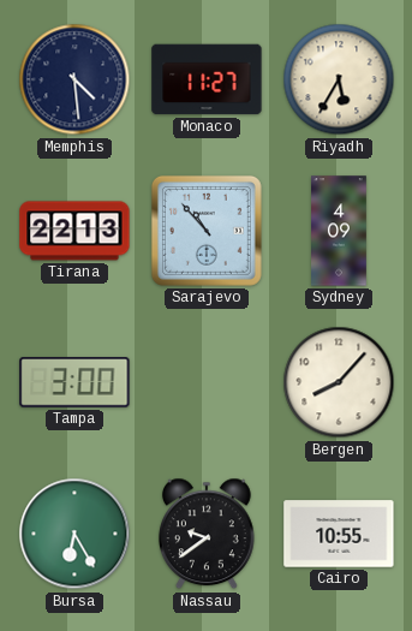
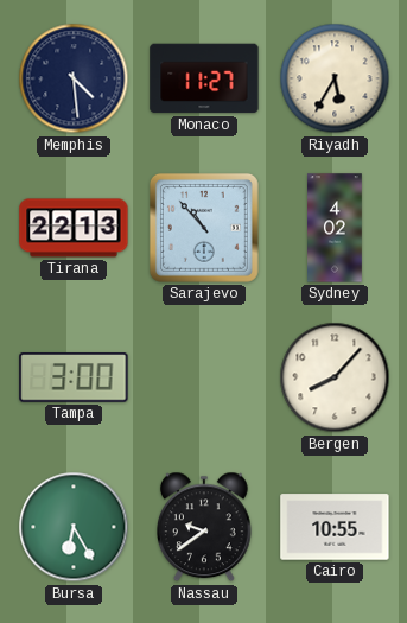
Sydney: 4:09 -> 4:02
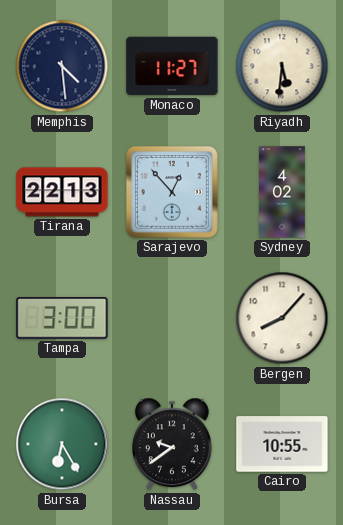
Riyadh: 5:35 -> 5:31
Sarajevo: 10:53 -> 12:53
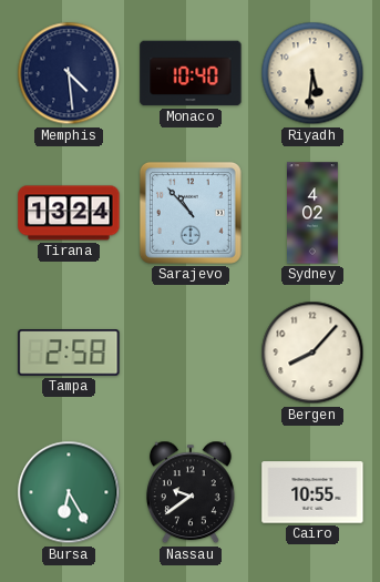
Monaco: 11:27 -> 10:40
Tirana: 22:13 -> 13:24
Sarajevo: 12:53 -> 10:53
Tampa: 3:00 -> 2:58
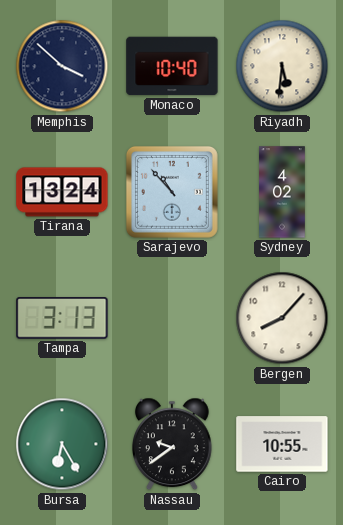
Memphis: 4:29 -> 3:52
Tampa: 2:58 -> 3:13
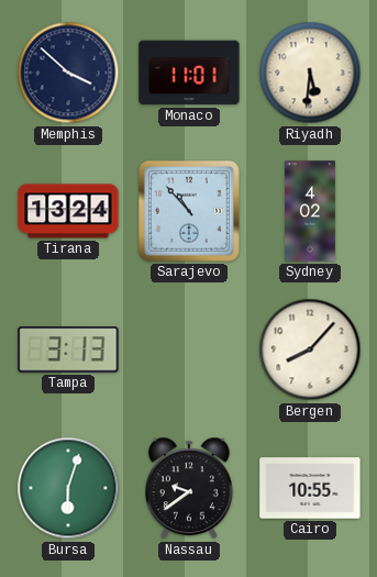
Monaco: 10:40 -> 11:01
Bursa: 6:25 -> 6:03
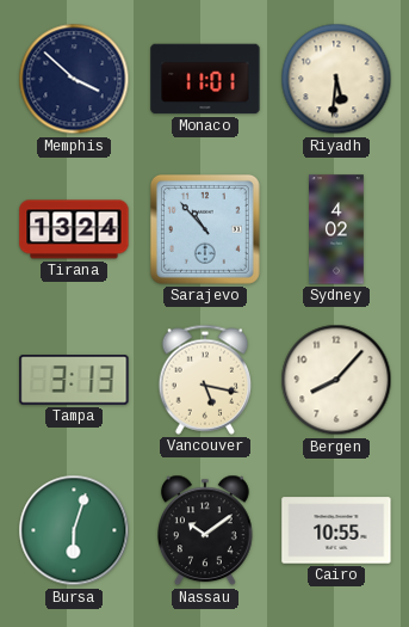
Vancouver: none -> 5:17
Nassau: 9:39 -> 10:09
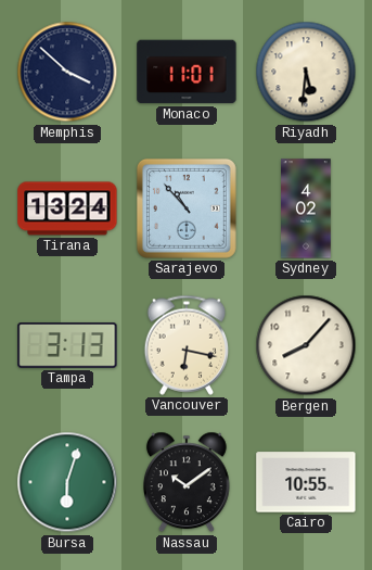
Vancouver: 5:17 -> 6:17
